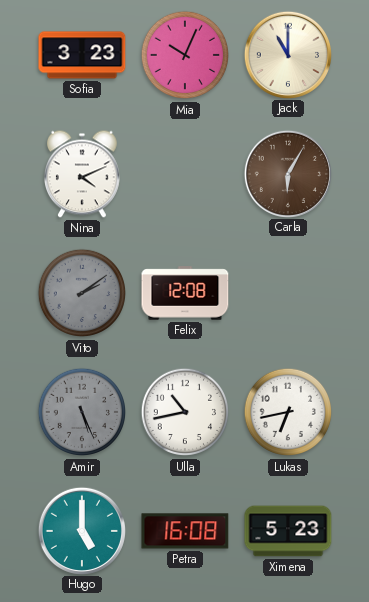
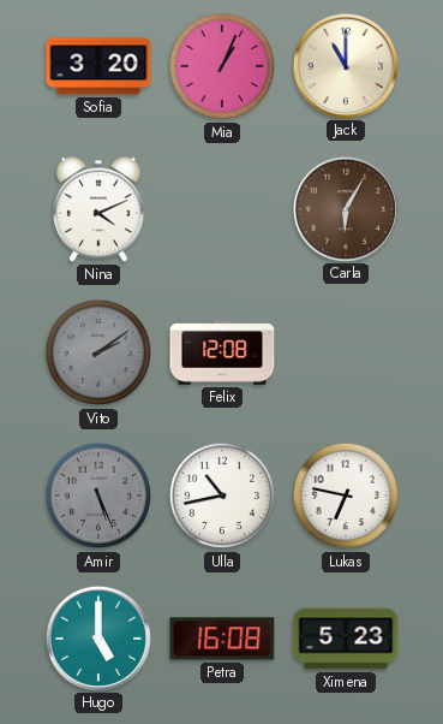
Sofia: 3:23 -> 3:20
Mia: 10:04 -> 1:04
Lukas: 6:43 -> 6:47
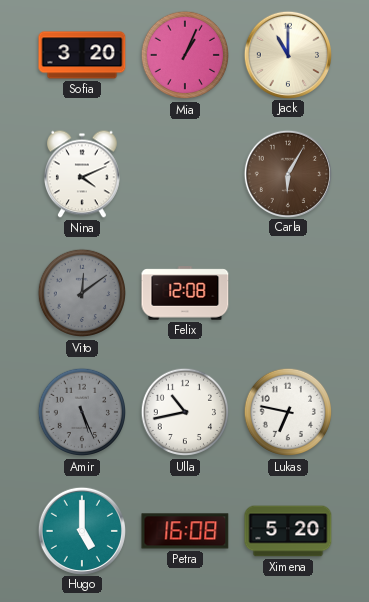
Vito: 2:09 -> 12:09
Ximena: 5:23 -> 5:20
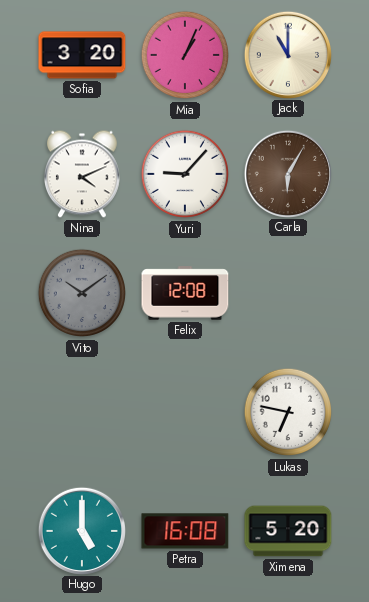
Yuri: none -> 9:07
Vito: 12:09 -> 10:09
Amir: 5:26 -> none
Ulla: 10:43 -> none
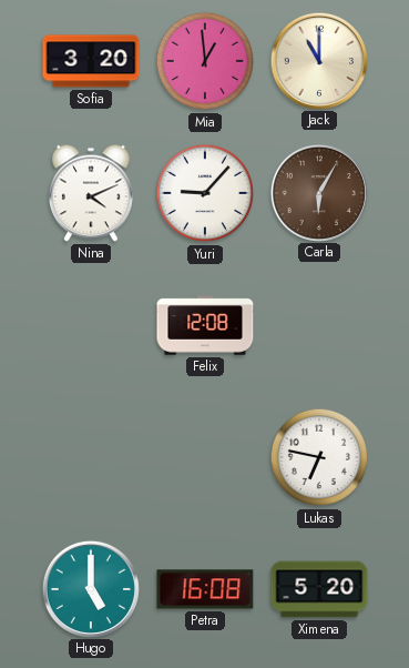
Mia: 1:04 -> 12:59
Vito: 10:09 -> none
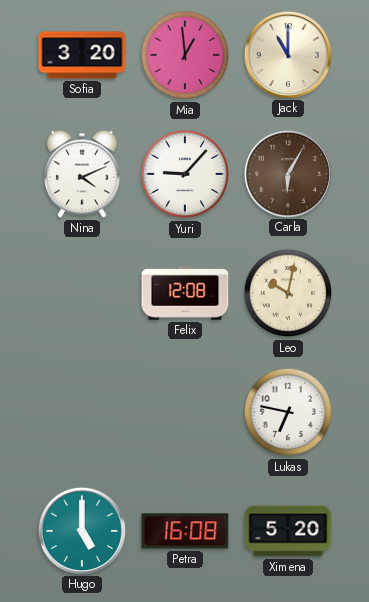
Leo: none -> 10:02
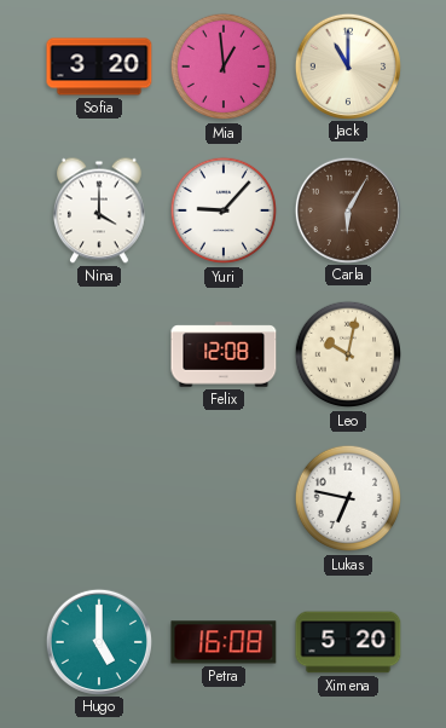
Nina: 4:11 -> 4:00
